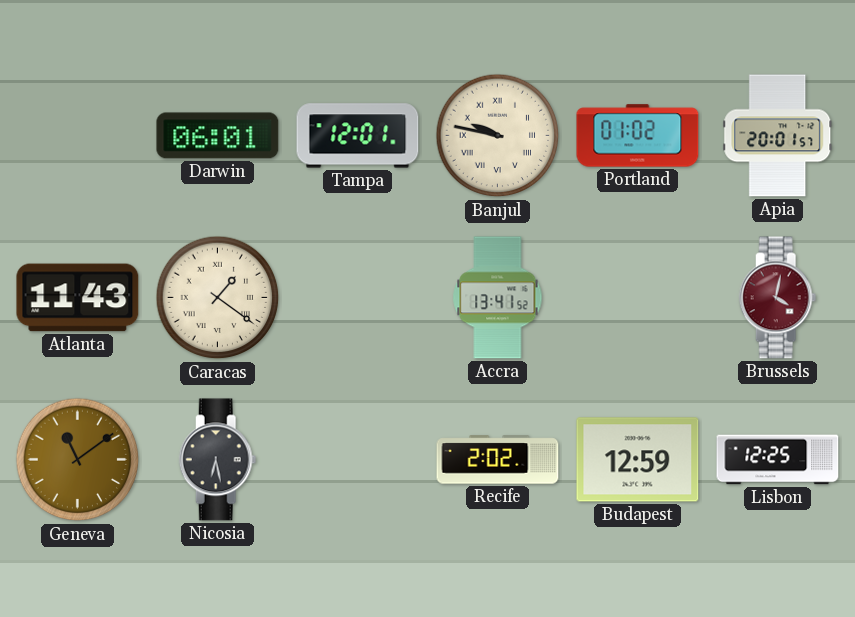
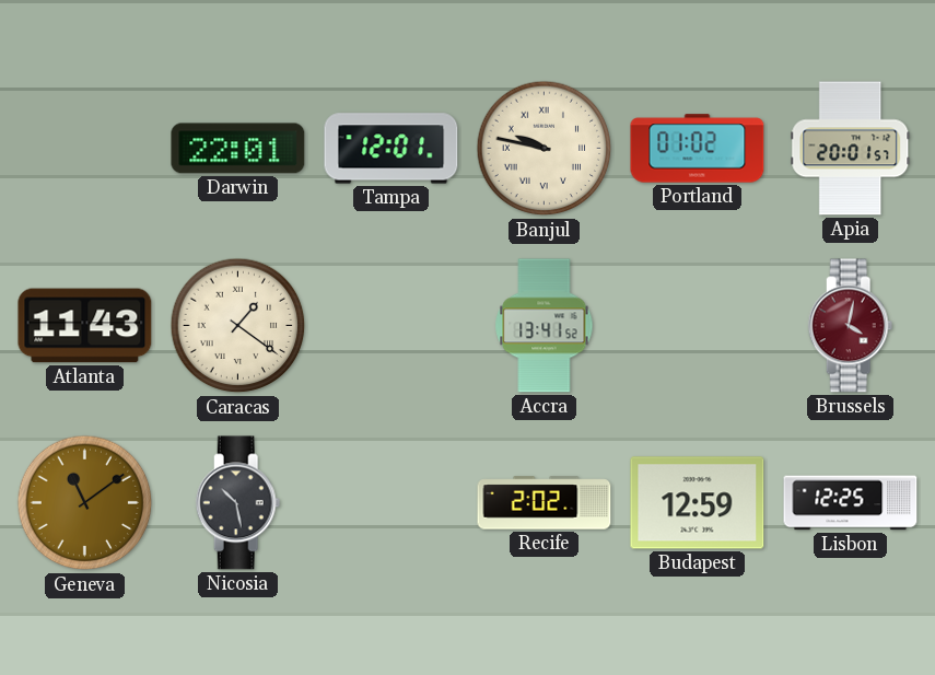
Darwin: 06:01 -> 22:01
Nicosia: 6:28 -> 10:28
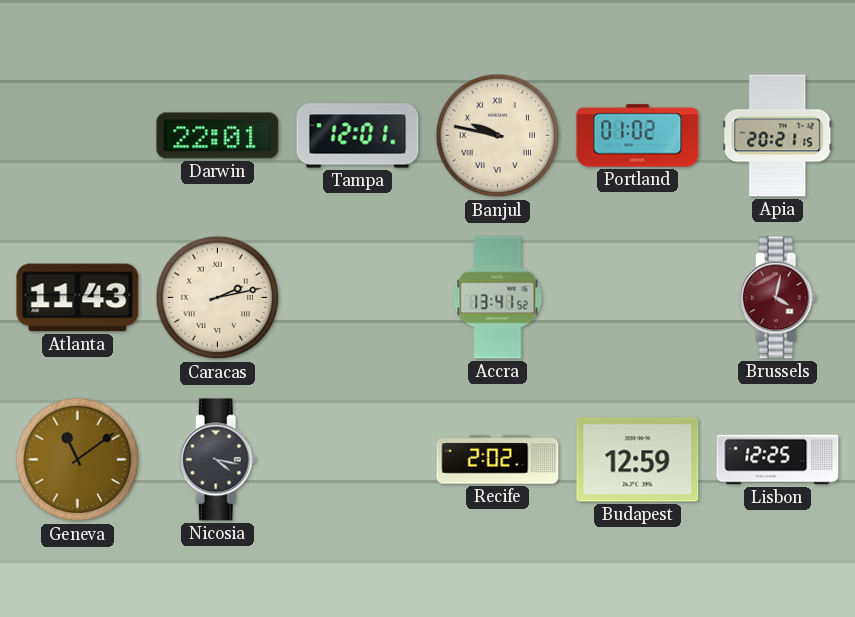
Apia: 20:01 -> 20:21
Caracas: 1:21 -> 2:13
Nicosia: 10:28 -> 4:17
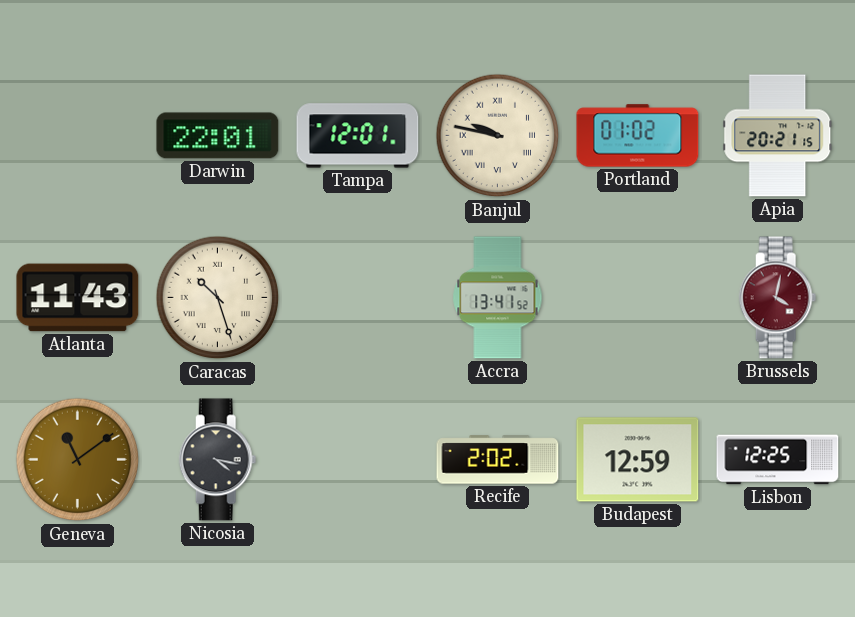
Caracas: 2:13 -> 10:27
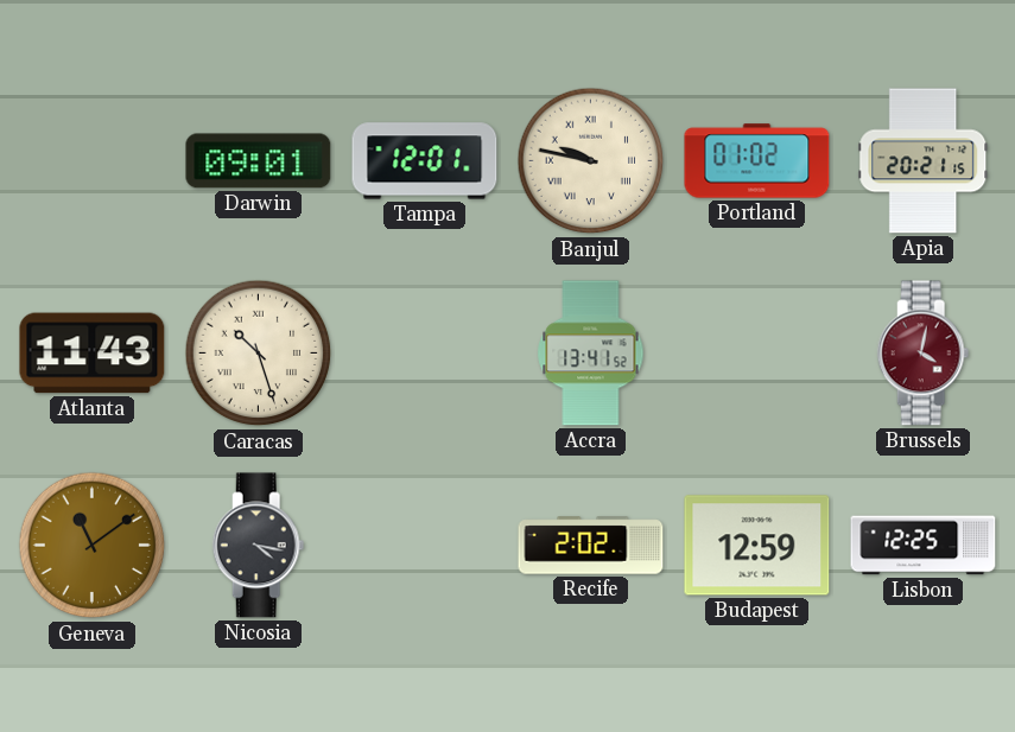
Darwin: 22:01 -> 09:01
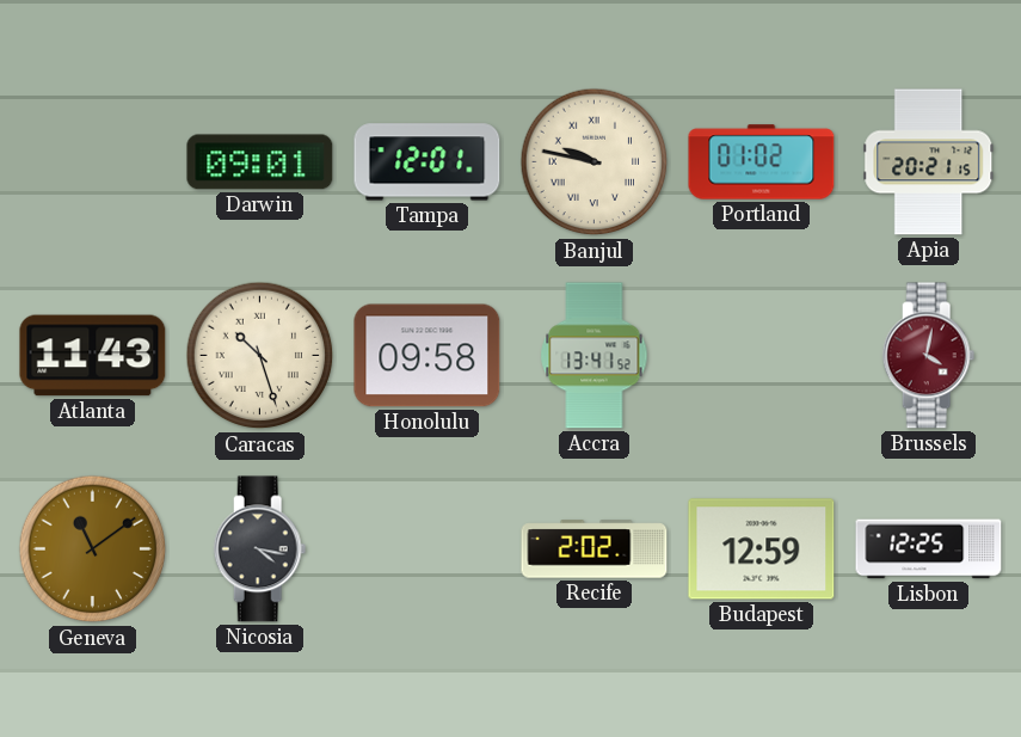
Honolulu: none -> 09:58
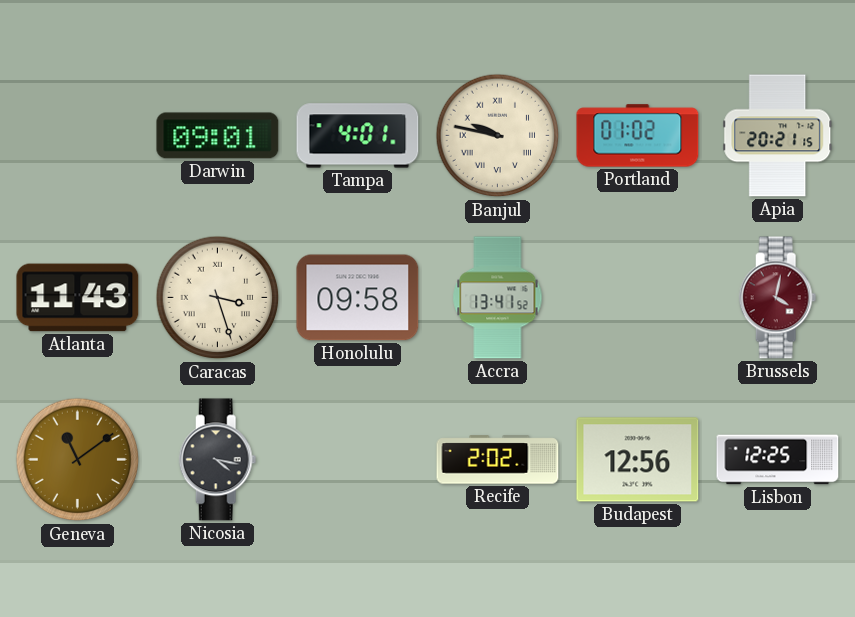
Tampa: 12:01 -> 4:01
Caracas: 10:27 -> 3:27
Budapest: 12:59 -> 12:56
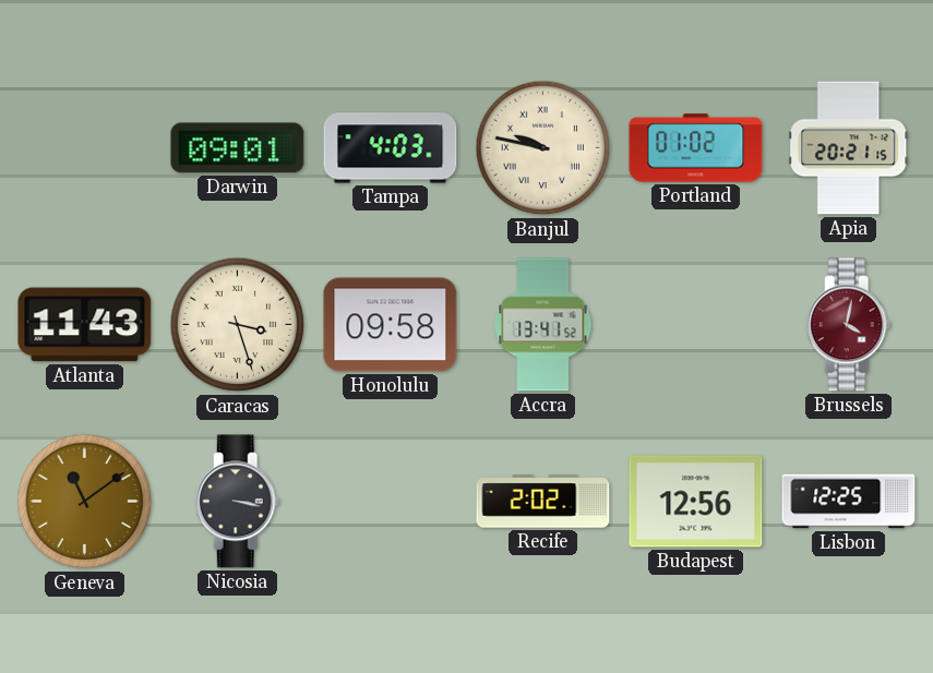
Tampa: 4:01 -> 4:03
Nicosia: 4:17 -> 3:17
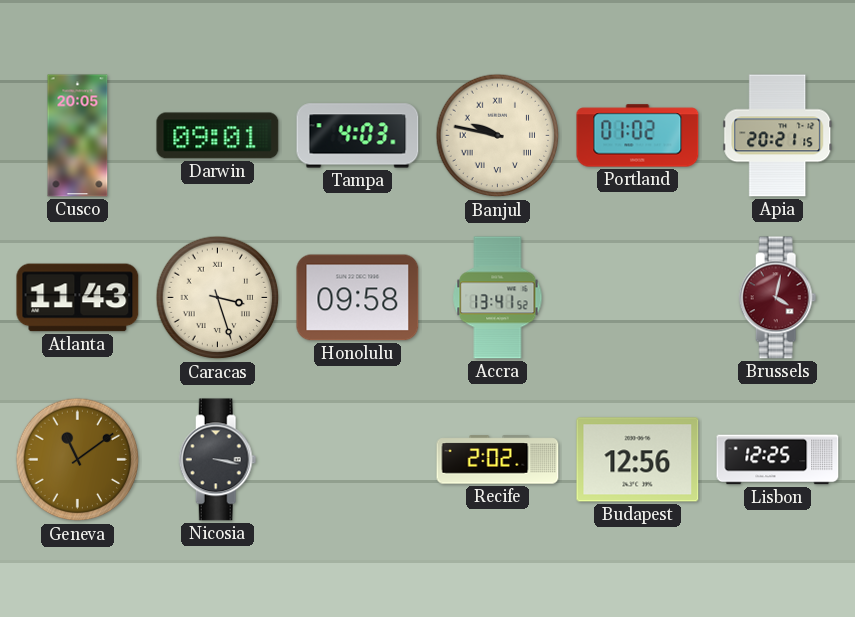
Cusco: none -> 20:05
